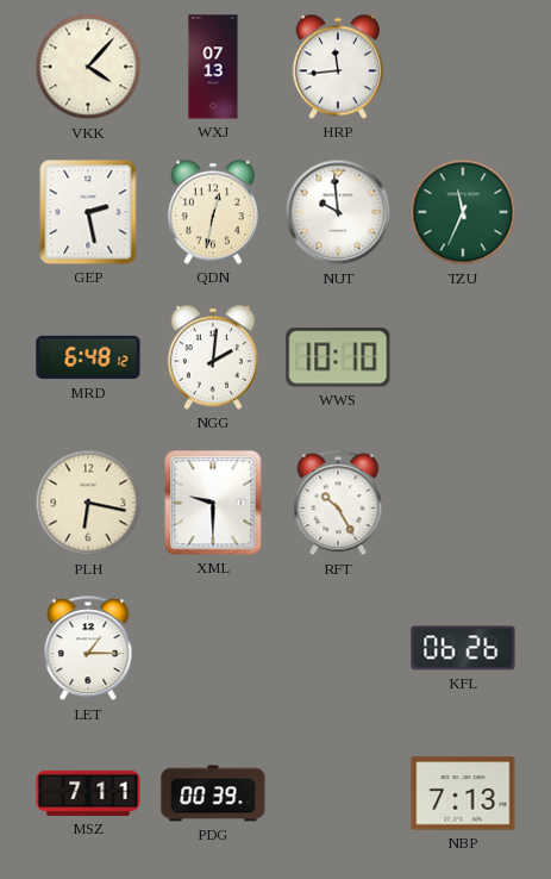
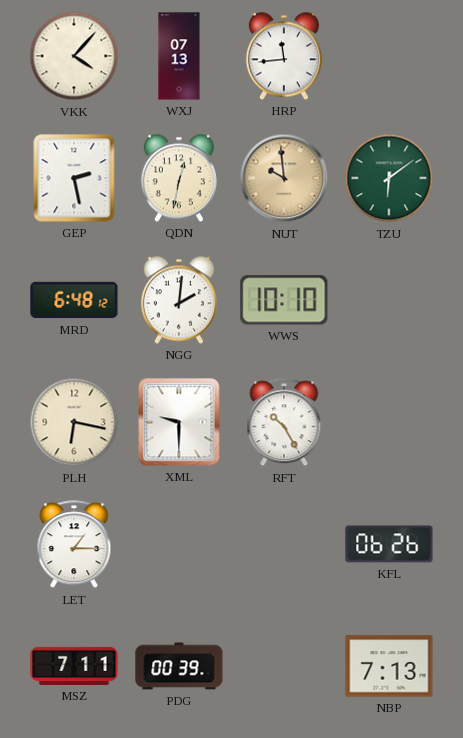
NUT dial: white -> champagne
TZU: 11:34 -> 6:09
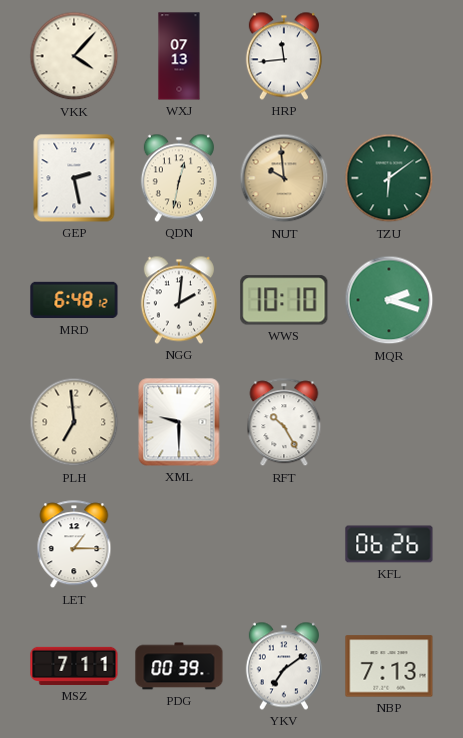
MQR: none -> 2:18
PLH: 6:17 -> 6:59
YKV: none -> 7:09
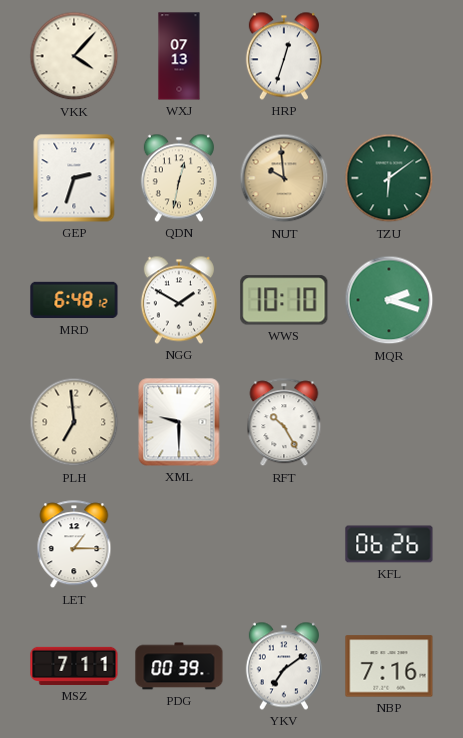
HRP: 11:44 -> 12:33
GEP: 2:28 -> 2:33
NGG: 2:01 -> 1:50
NBP: 7:13 -> 7:16
